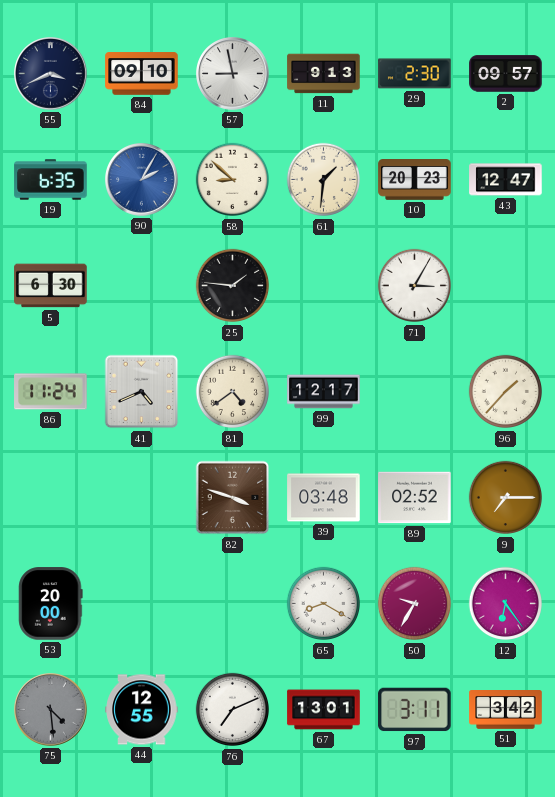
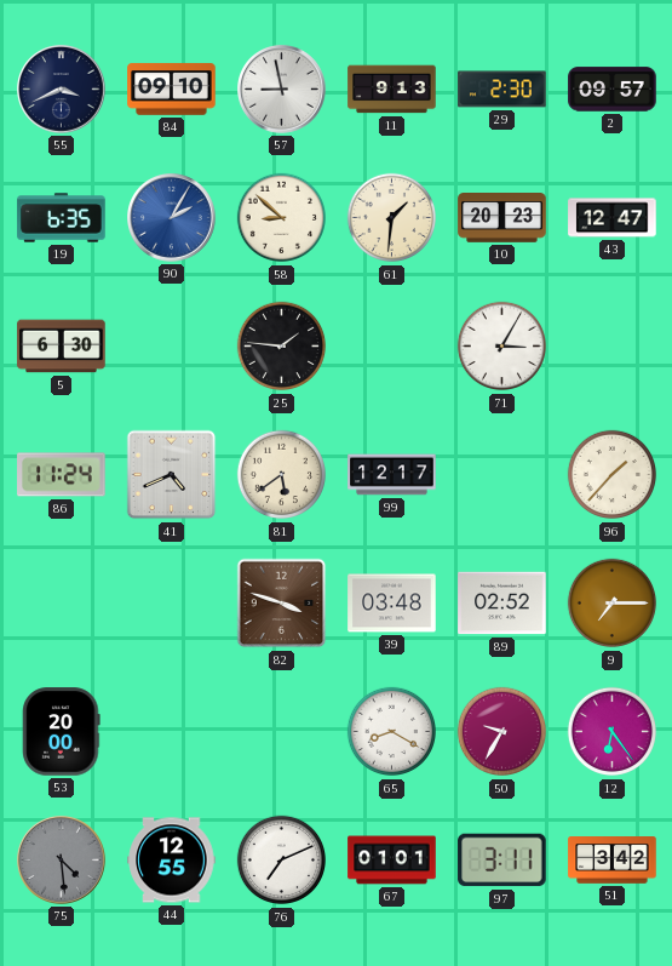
81: 4:39 -> 5:39
67: 13:01 -> 01:01
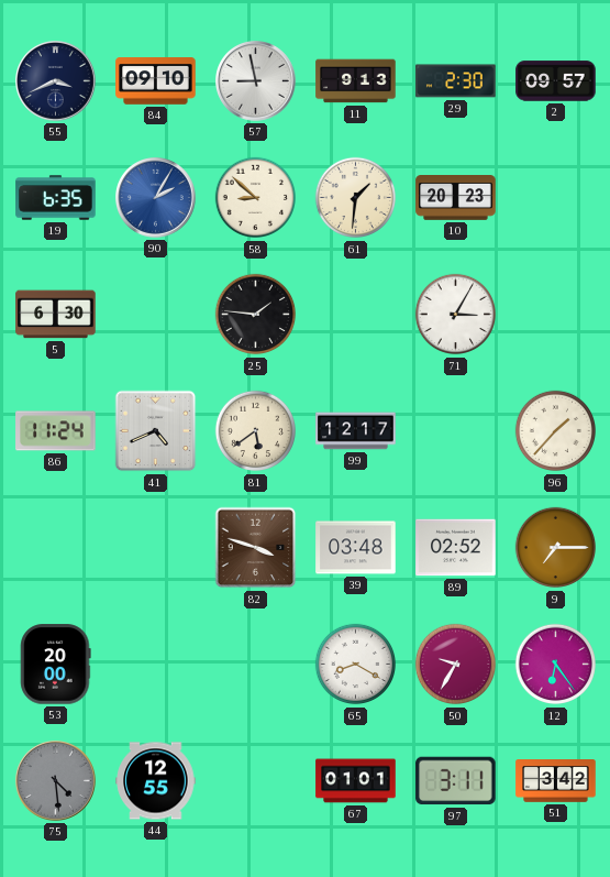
43: 12:47 -> none
76: 7:11 -> none
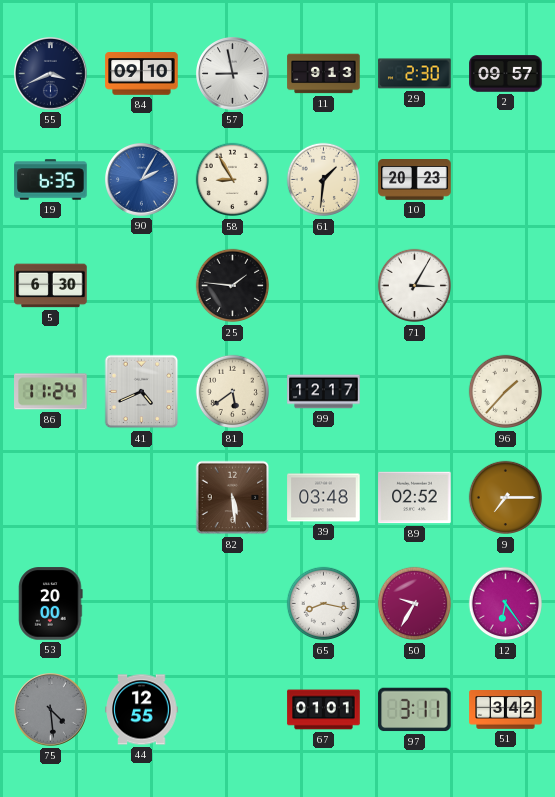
58: 8:52 -> 8:55
82: 3:48 -> 5:29
65: 8:20 -> 8:17
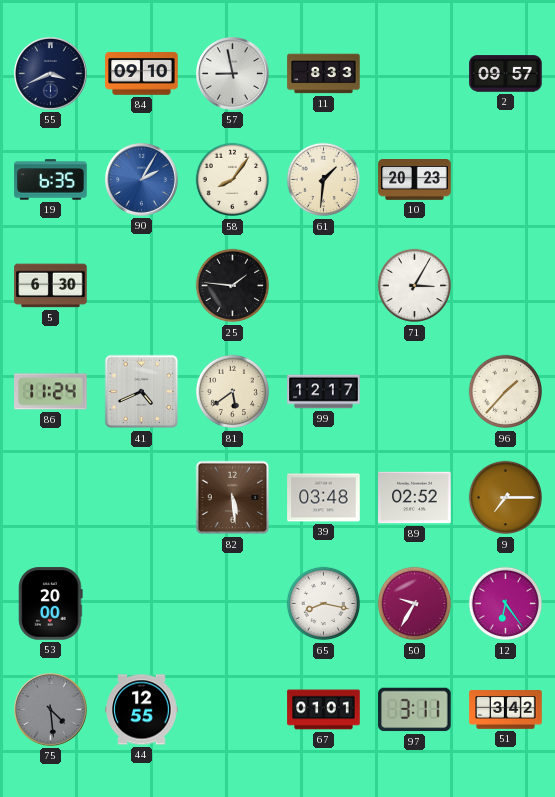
11: 9:13 -> 8:33
29: 2:30 -> none
58: 8:55 -> 8:06
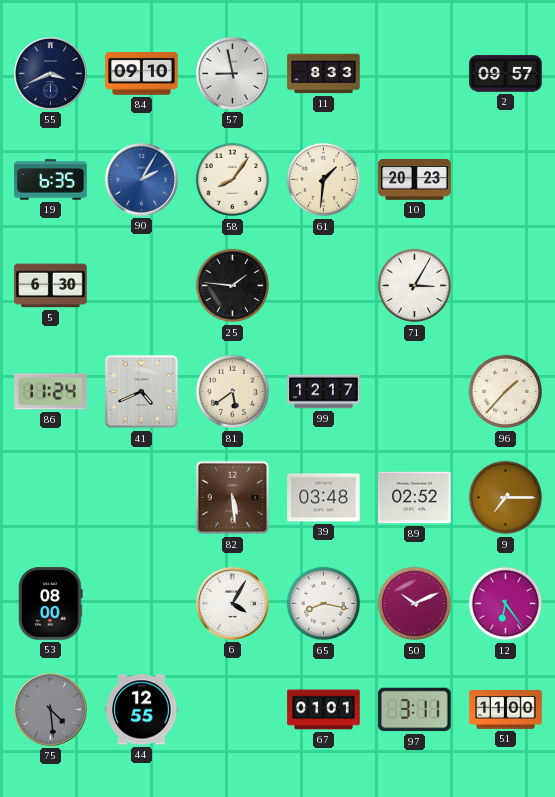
53: 20:00 -> 08:00
6: none -> 4:05
50: 9:35 -> 10:11
51: 3:42 -> 11:00
